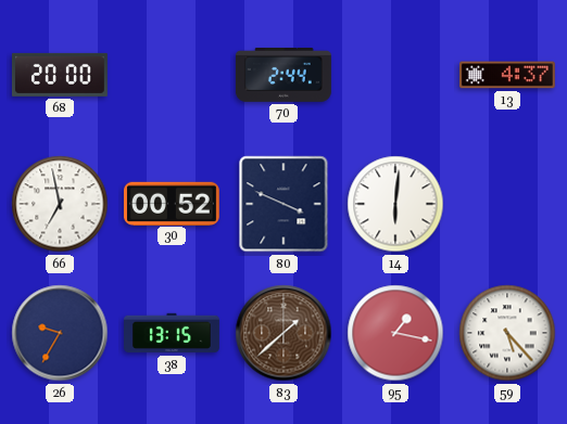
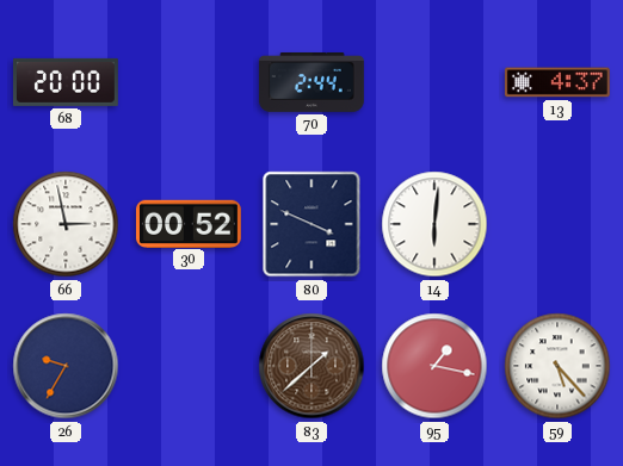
66: 6:58 -> 2:58
38: 13:15 -> none
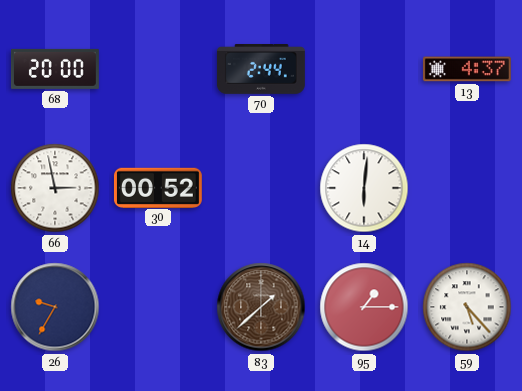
80: 3:49 -> none
95: 1:17 -> 1:15
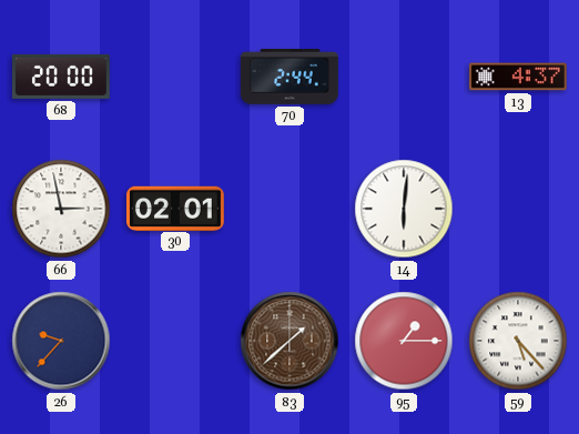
30: 00:52 -> 02:01
26: 9:35 -> 9:37
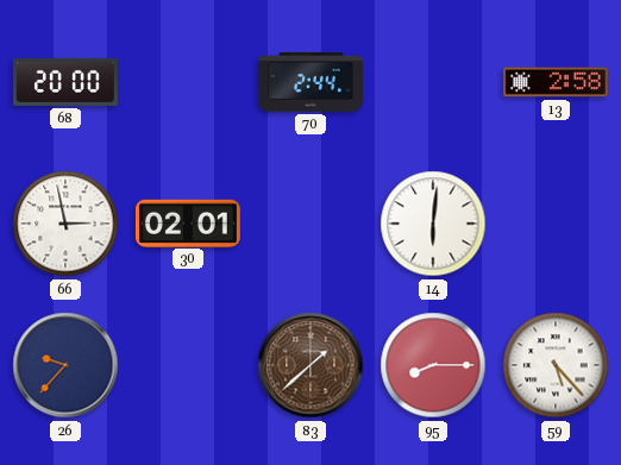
13: 4:37 -> 2:58
95: 1:15 -> 8:15
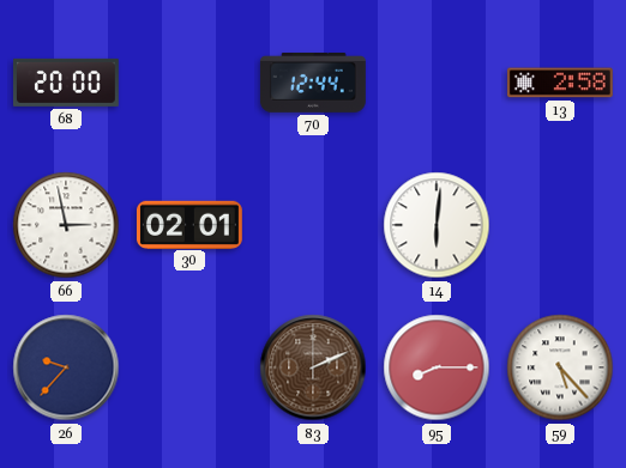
70: 2:44 -> 12:44
83: 1:38 -> 2:11
